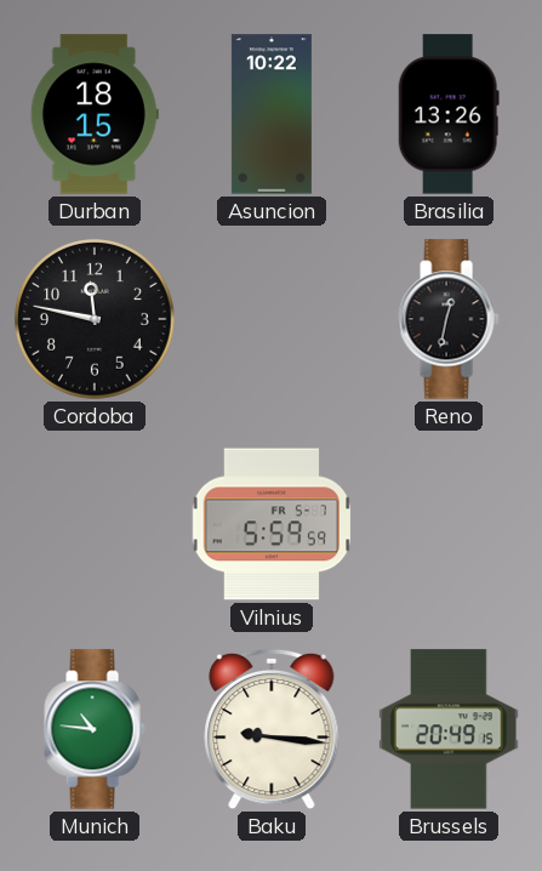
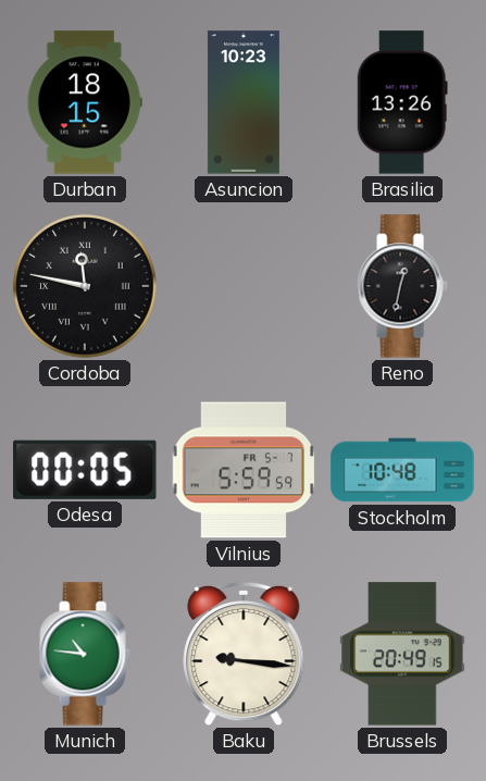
Asuncion: 10:22 -> 10:23
Cordoba numerals: Arabic -> Roman
Odesa: none -> 00:05
Stockholm: none -> 10:48
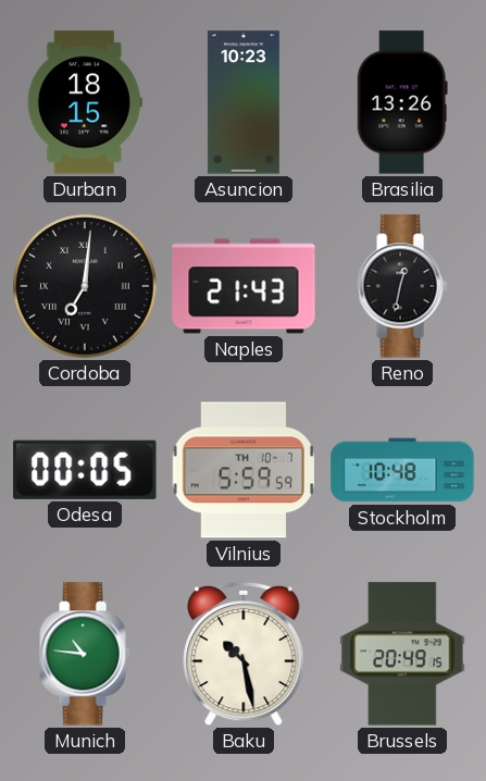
Cordoba: 11:47 -> 7:01
Naples: none -> 21:43
Vilnius date: FR 5-7 -> TH 10-7
Baku: 9:16 -> 10:28
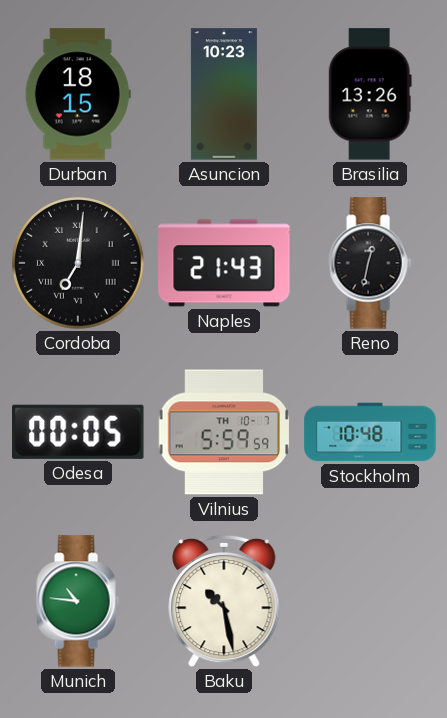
Brussels: 20:49 -> none
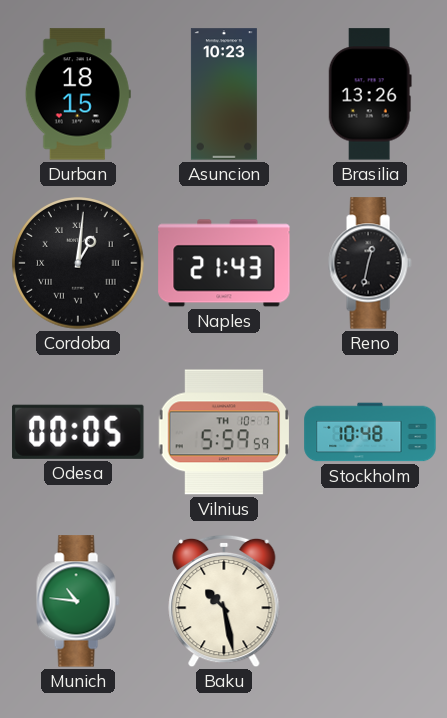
Cordoba: 7:01 -> 1:01
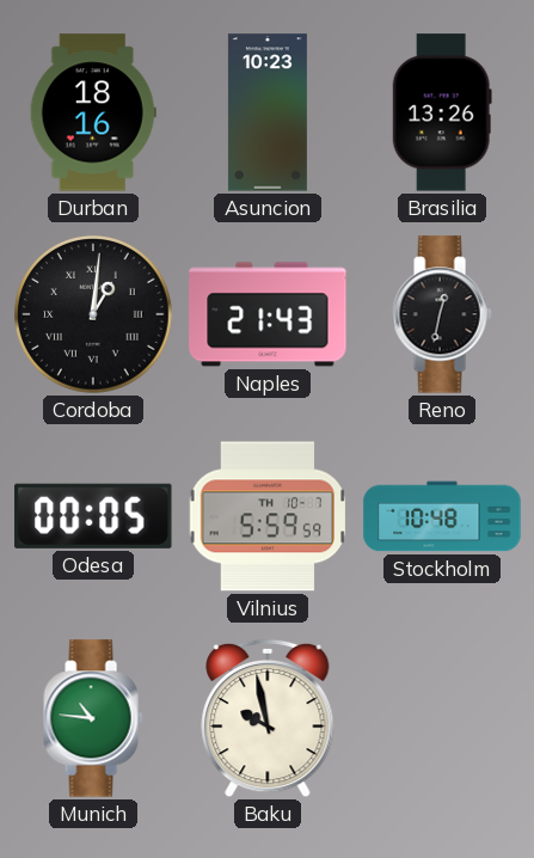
Durban: 18:15 -> 18:16
Baku: 10:28 -> 9:58
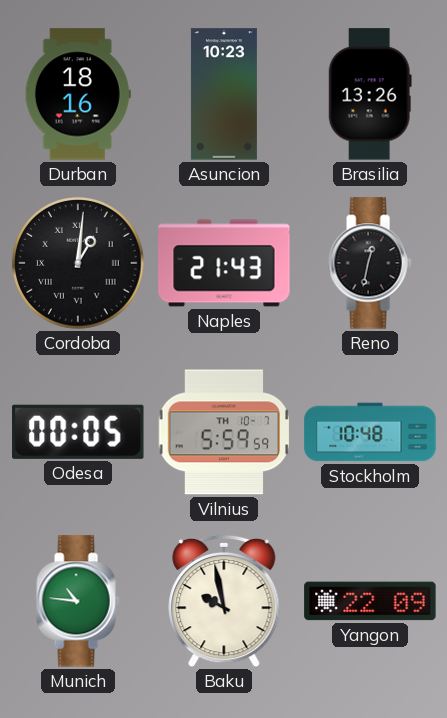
Yangon: none -> 22:09
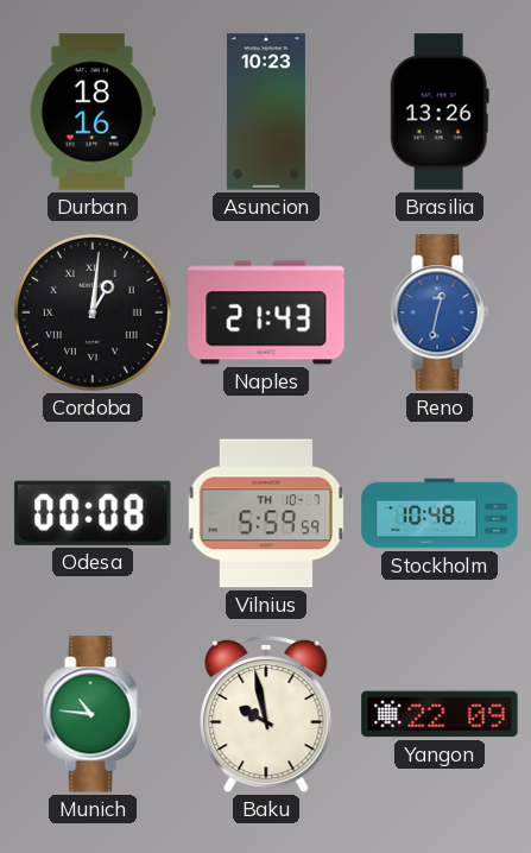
Reno dial: black -> blue
Odesa: 00:05 -> 00:08
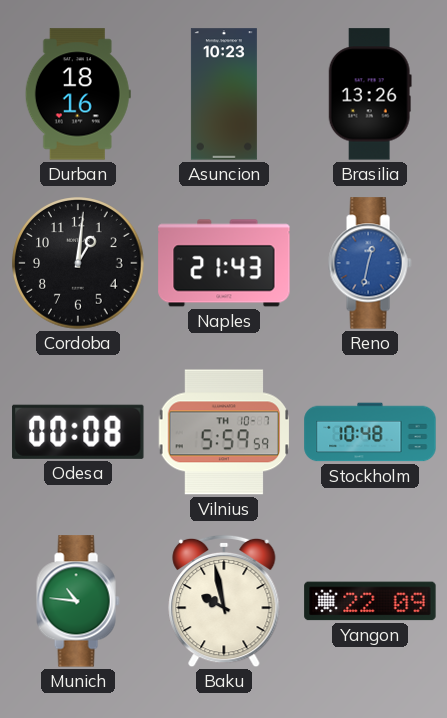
Cordoba numerals: Roman -> Arabic
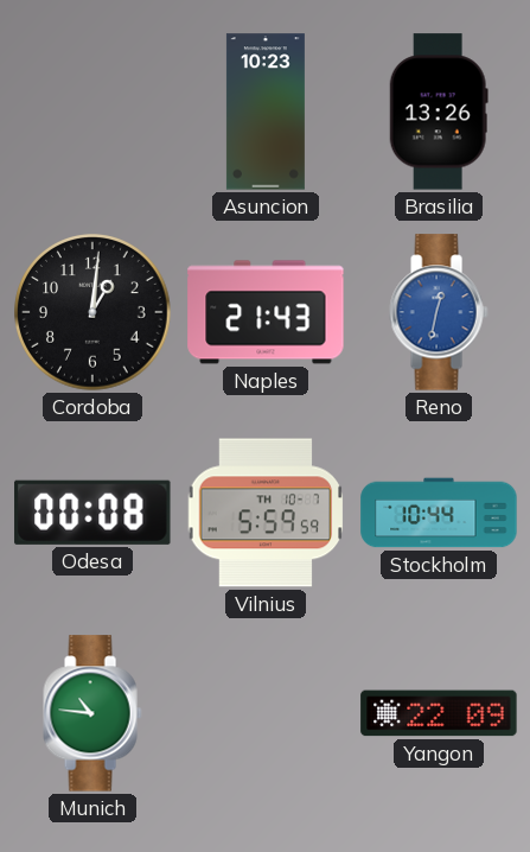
Durban: 18:16 -> none
Stockholm: 10:48 -> 10:44
Baku: 9:58 -> none
